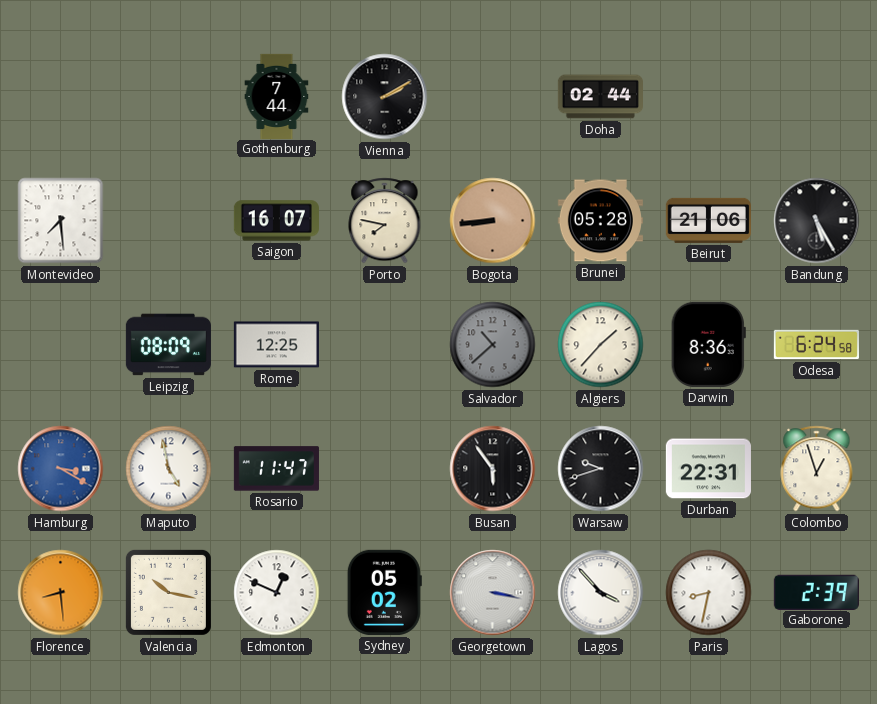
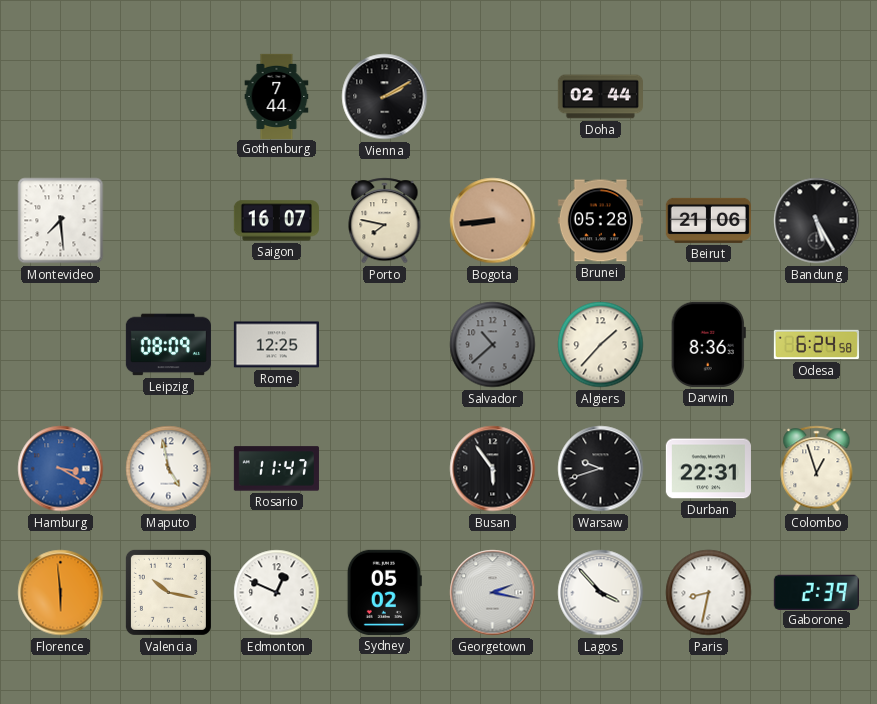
Florence: 8:29 -> 5:59
Georgetown: 3:17 -> 2:17
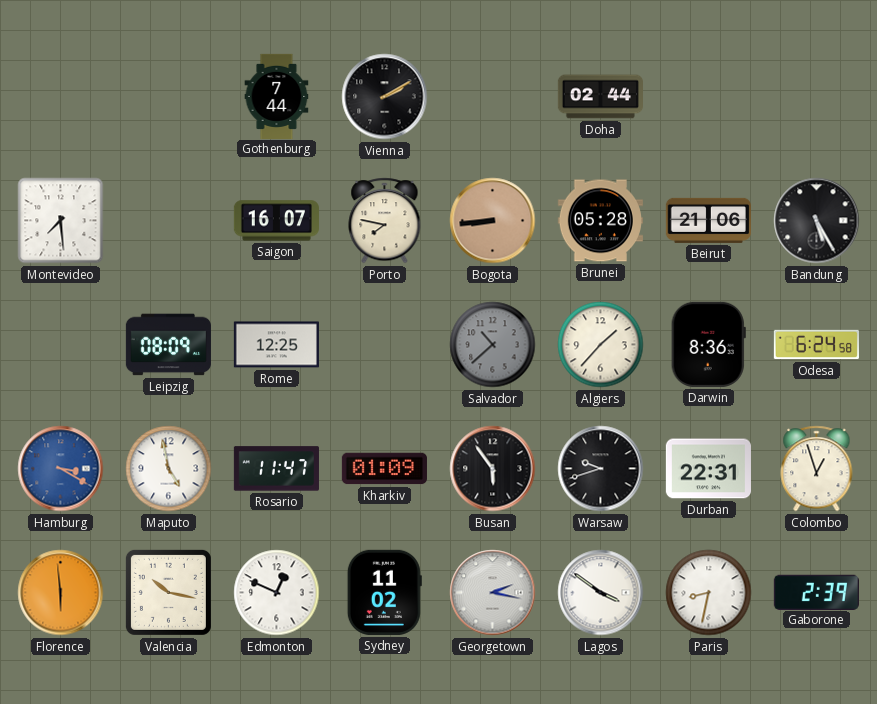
Kharkiv: none -> 01:09
Sydney: 05:02 -> 11:02
Lagos: 3:53 -> 3:51
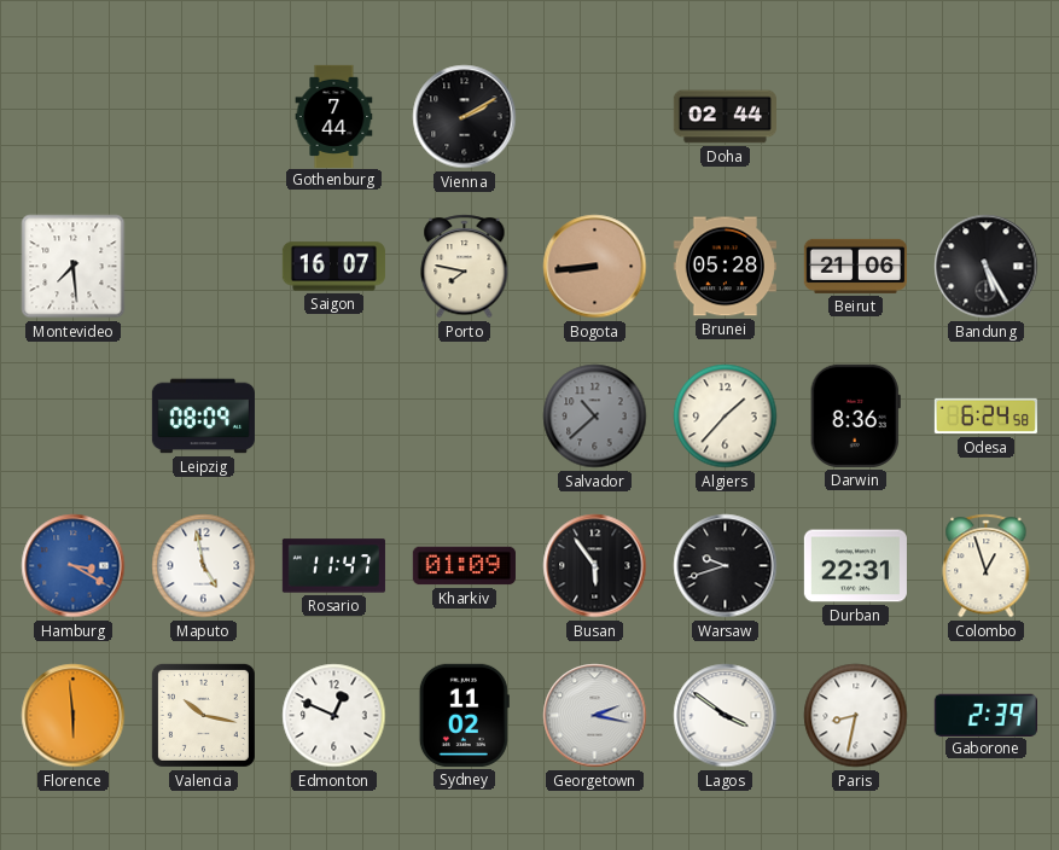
Rome: 12:25 -> none
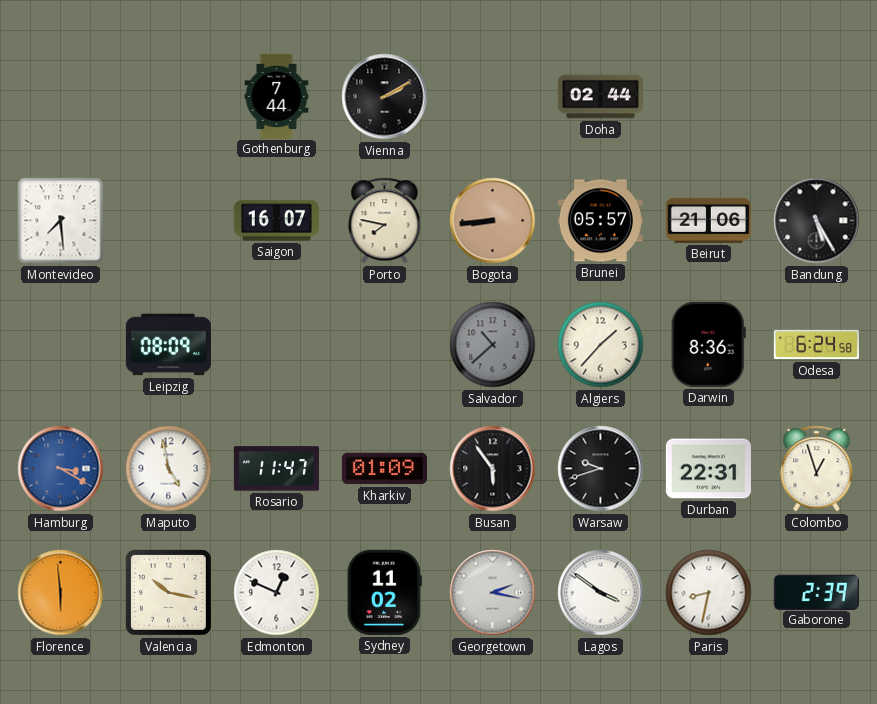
Brunei: 05:28 -> 05:57
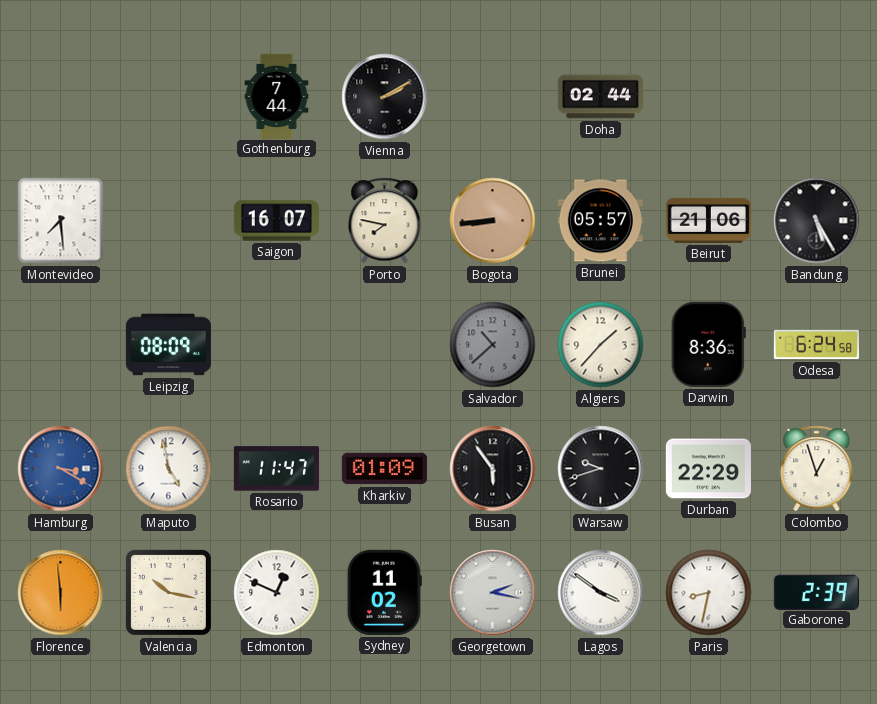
Durban: 22:31 -> 22:29
